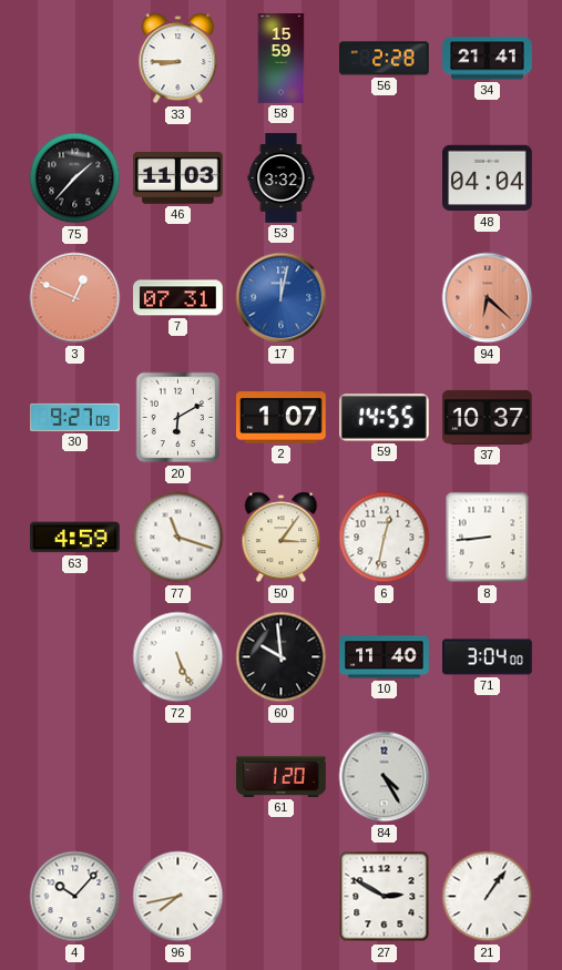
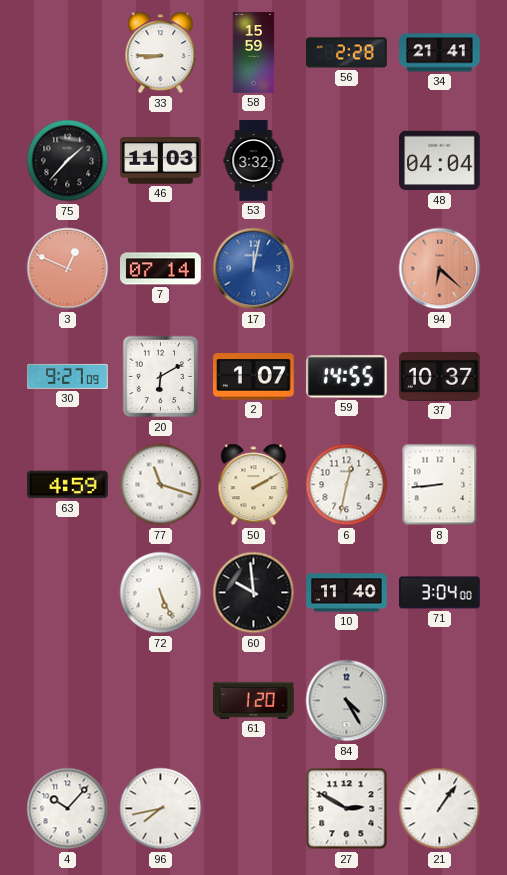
7: 07:31 -> 07:14
50: 3:06 -> 2:10
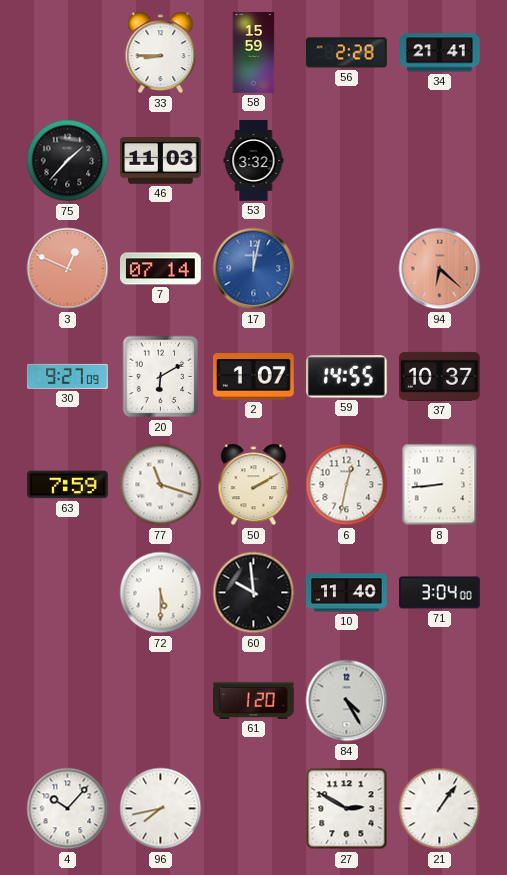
48: 04:04 -> none
63: 4:59 -> 7:59
72: 5:26 -> 5:30
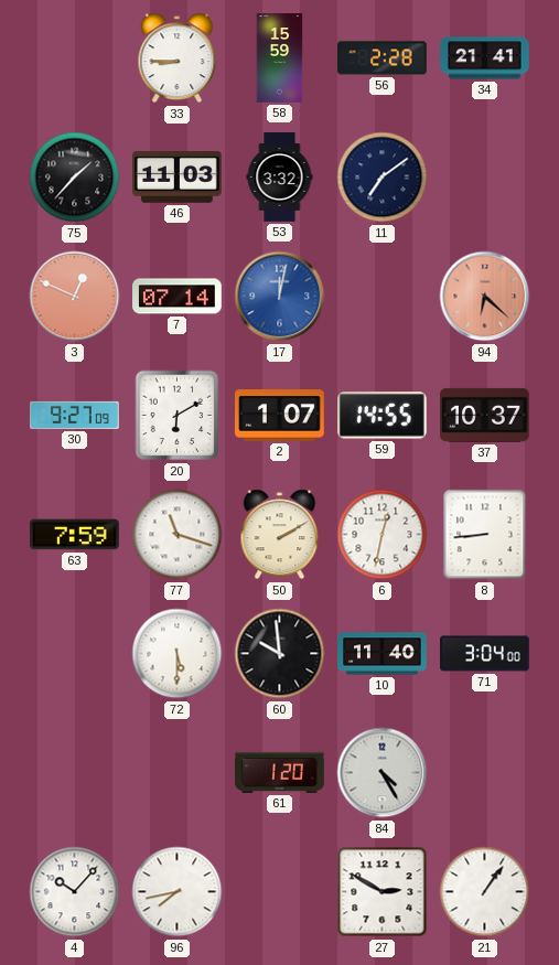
11: none -> 7:09
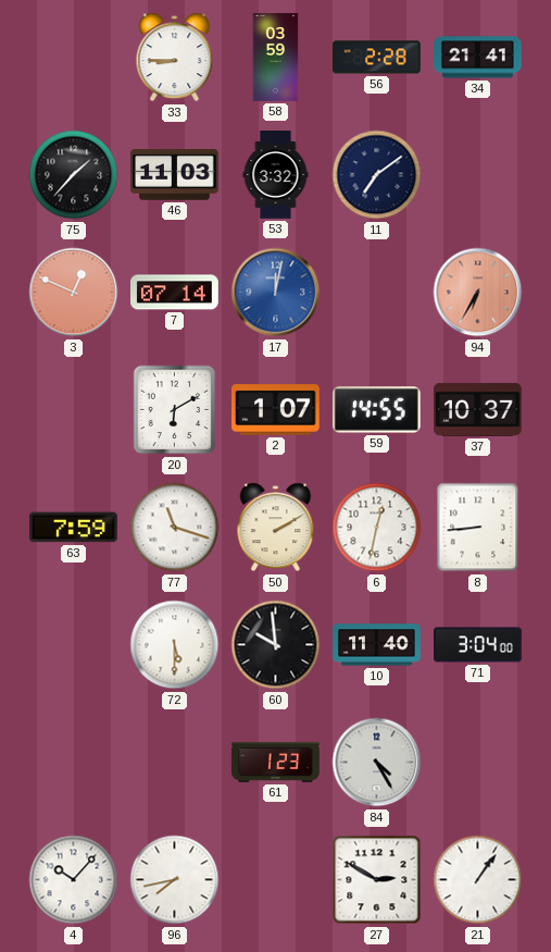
58: 15:59 -> 03:59
94: 6:22 -> 6:35
30: 9:27 -> none
61: 1:20 -> 1:23
